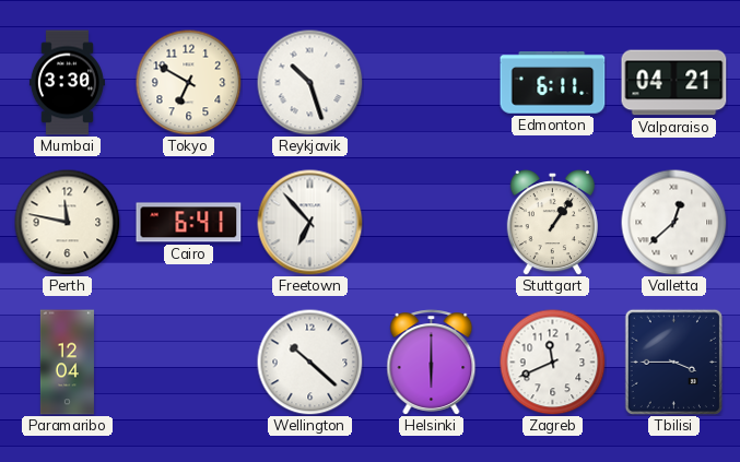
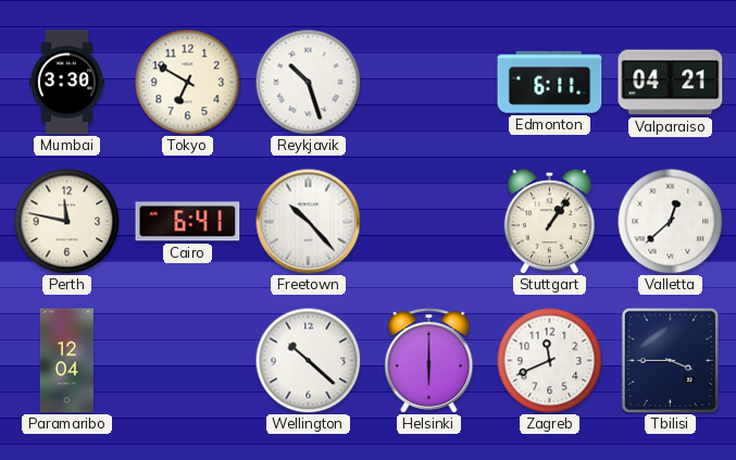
Freetown: 6:53 -> 10:23
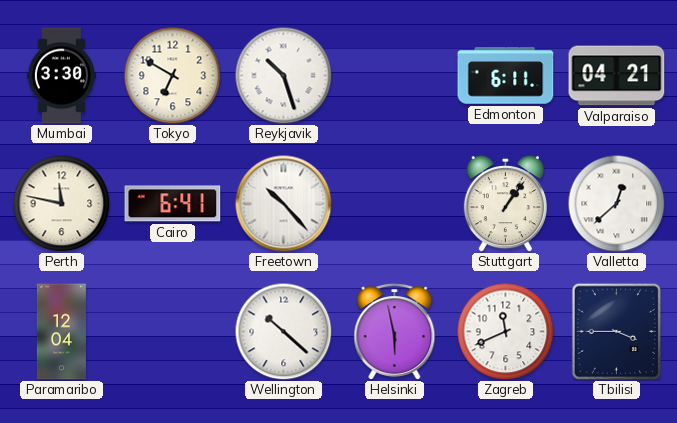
Helsinki: 6:00 -> 5:58
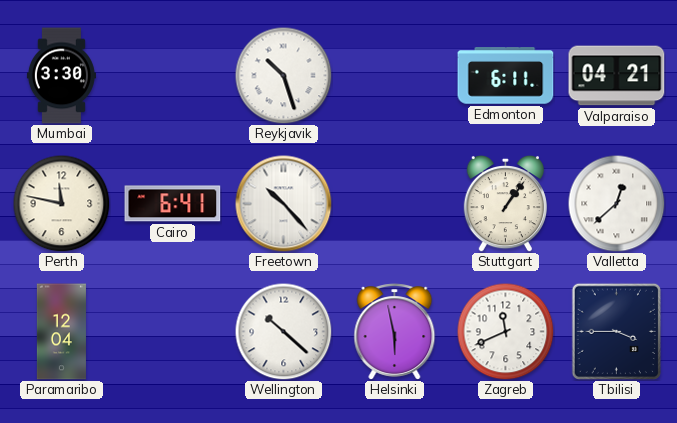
Tokyo: 6:50 -> none
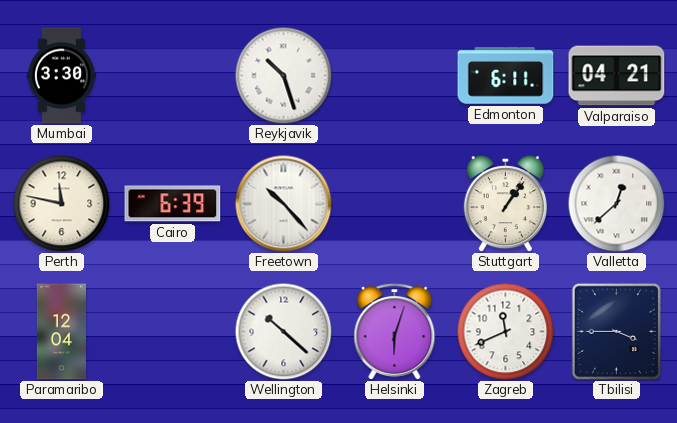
Cairo: 6:41 -> 6:39
Helsinki: 5:58 -> 6:03
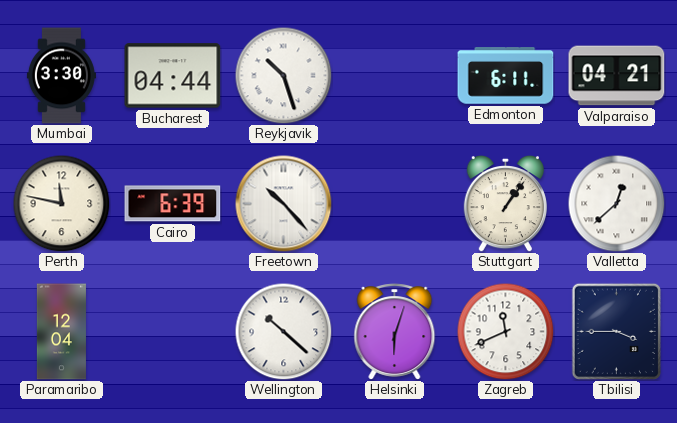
Bucharest: none -> 04:44
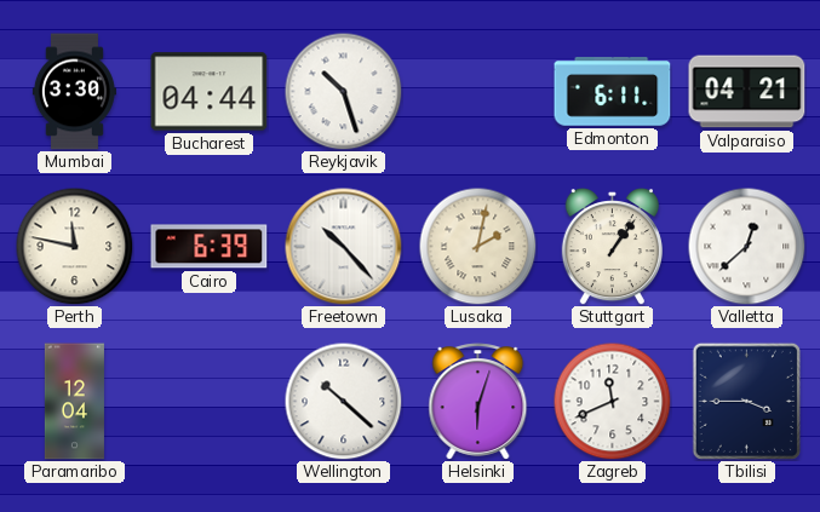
Lusaka: none -> 2:02
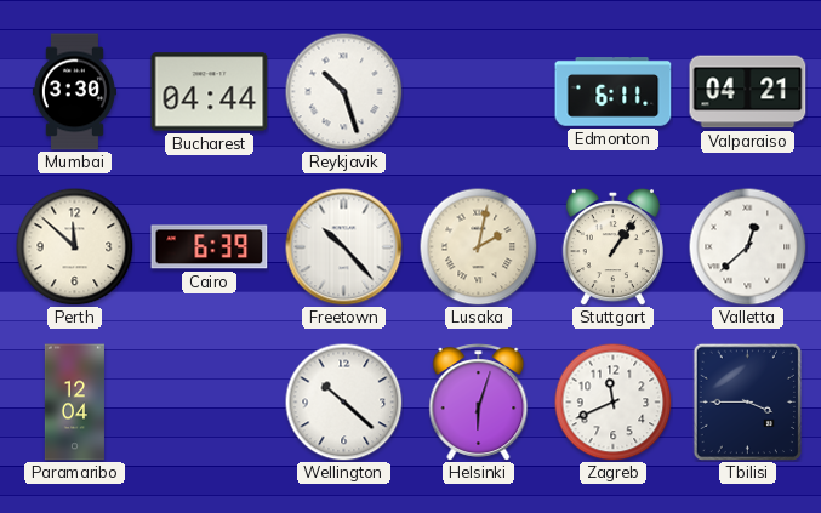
Perth: 11:47 -> 11:52
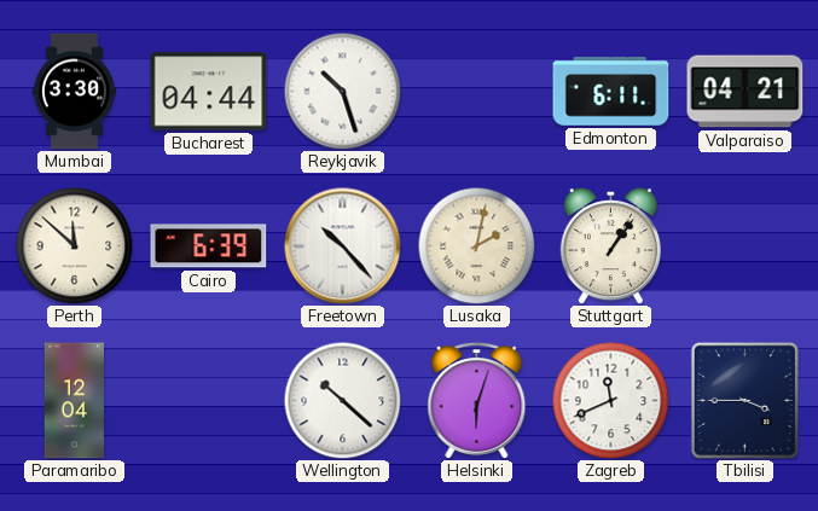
Valletta: 12:38 -> none
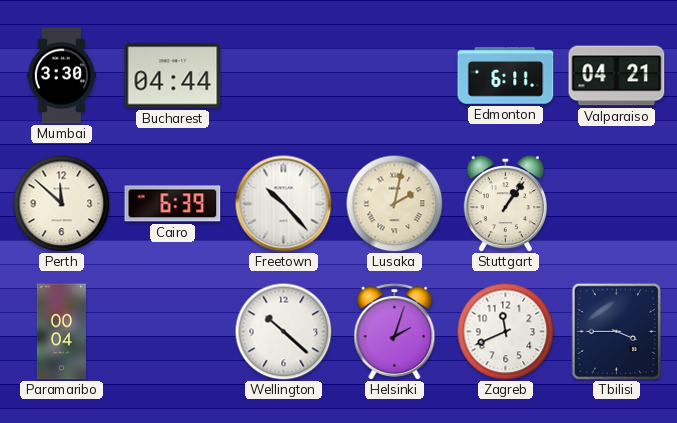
Reykjavik: 10:27 -> none
Paramaribo: 12:04 -> 00:04
Helsinki: 6:03 -> 2:03
